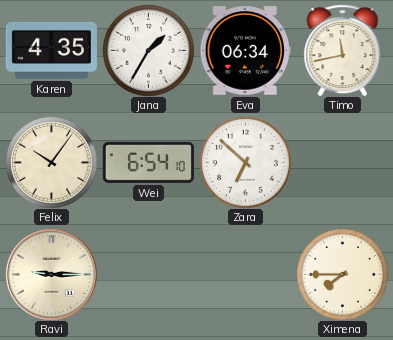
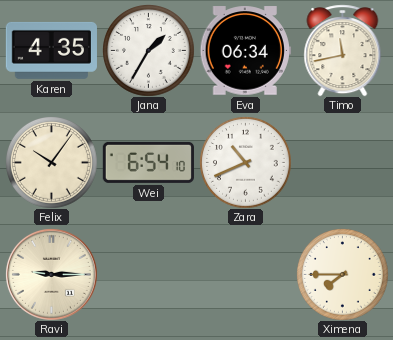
Zara: 6:52 -> 10:41
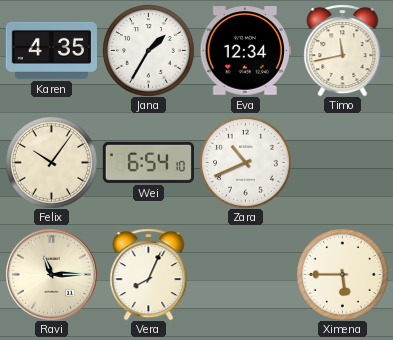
Eva: 06:34 -> 12:34
Ravi: 9:15 -> 11:15
Vera: none -> 8:04
Ximena: 7:45 -> 5:45
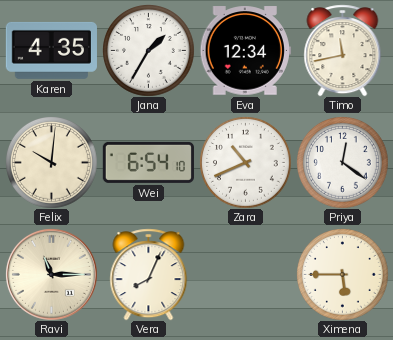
Felix: 10:06 -> 10:01
Priya: none -> 12:21
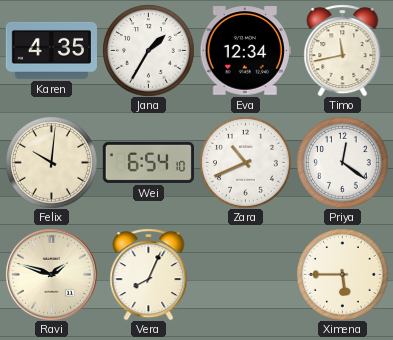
Ravi: 11:15 -> 1:48
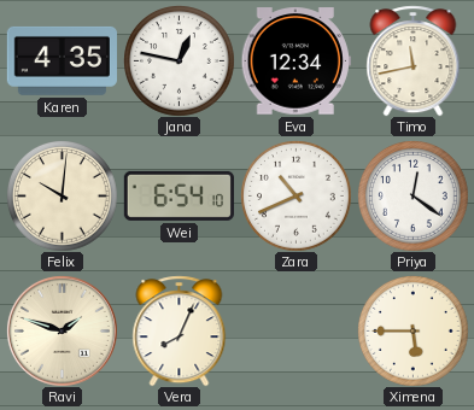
Jana: 1:35 -> 12:47
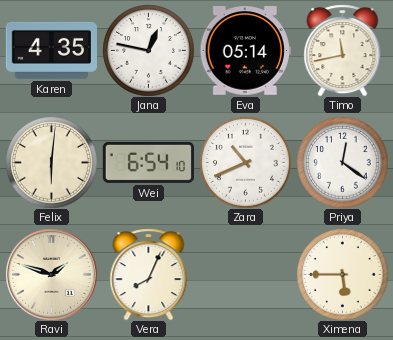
Eva: 12:34 -> 05:14
Felix: 10:01 -> 6:01
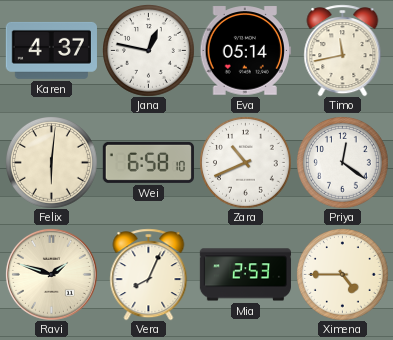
Karen: 4:35 -> 4:37
Wei: 6:54 -> 6:58
Mia: none -> 2:53
Ximena: 5:45 -> 4:45
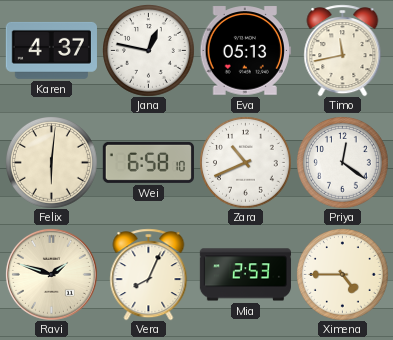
Eva: 05:14 -> 05:13
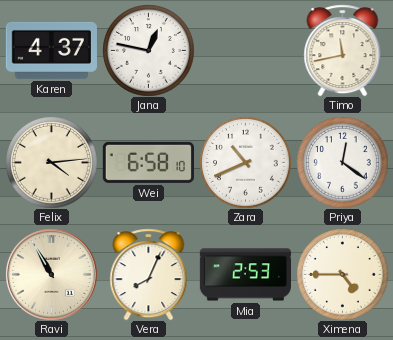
Eva: 05:13 -> none
Felix: 6:01 -> 4:14
Ravi: 1:48 -> 10:55
